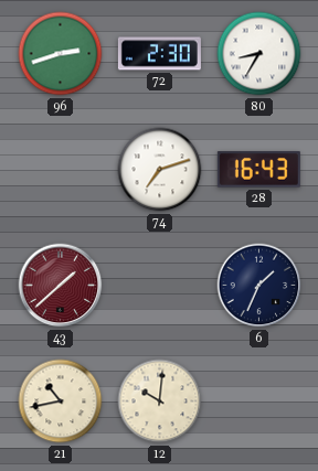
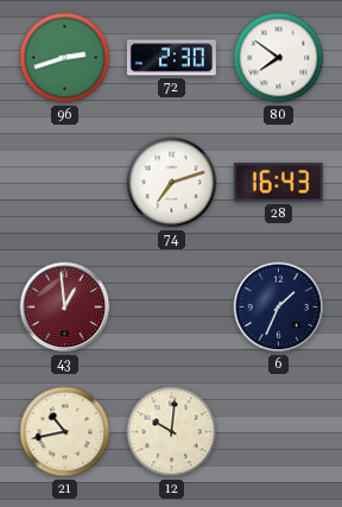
80: 8:35 -> 7:51
43: 1:38 -> 12:59
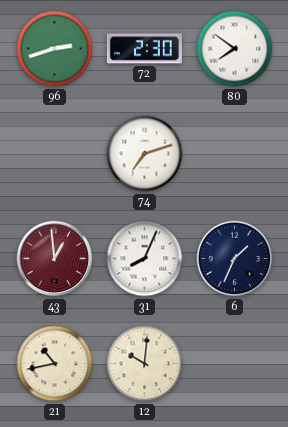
28: 16:43 -> none
31: none -> 8:04
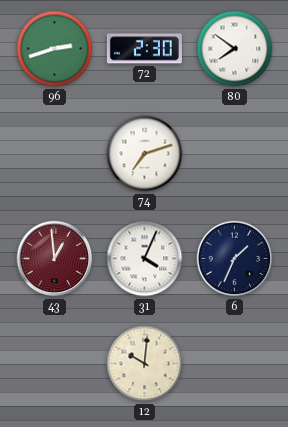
31: 8:04 -> 4:04
21: 10:43 -> none
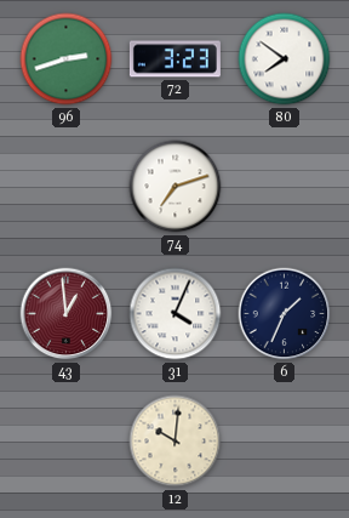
72: 2:30 -> 3:23
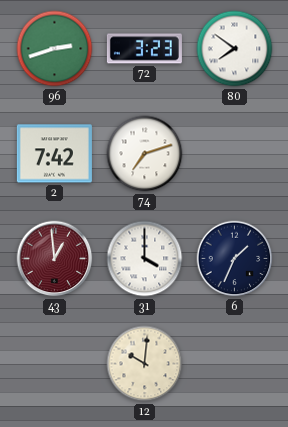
2: none -> 7:42
31: 4:04 -> 4:00
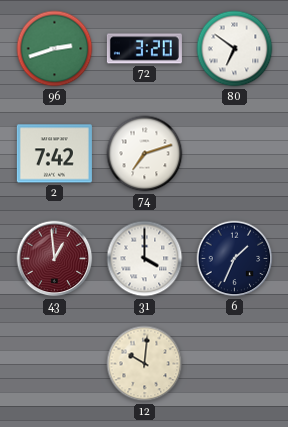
72: 3:23 -> 3:20
80: 7:51 -> 6:51
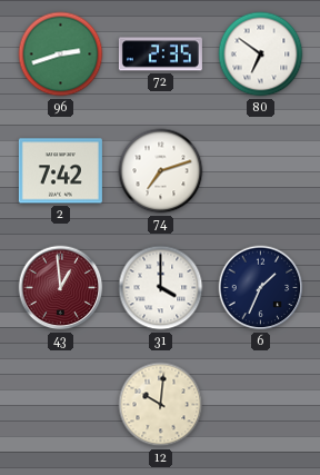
72: 3:20 -> 2:35
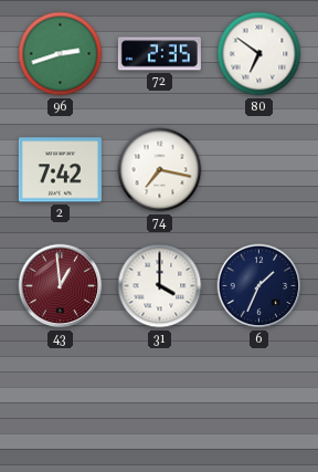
74: 7:12 -> 7:17
12: 10:01 -> none
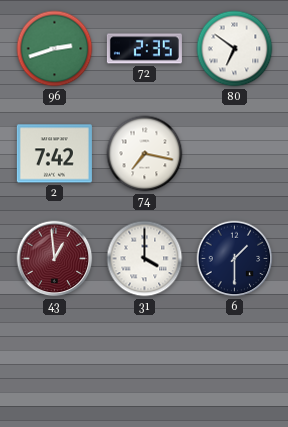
6: 1:34 -> 1:30
